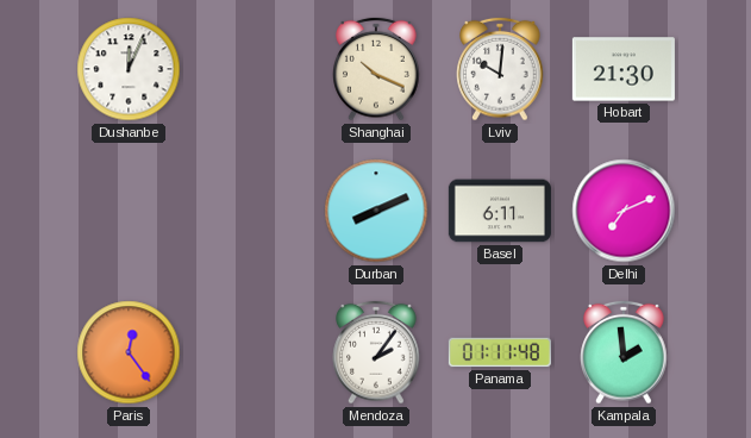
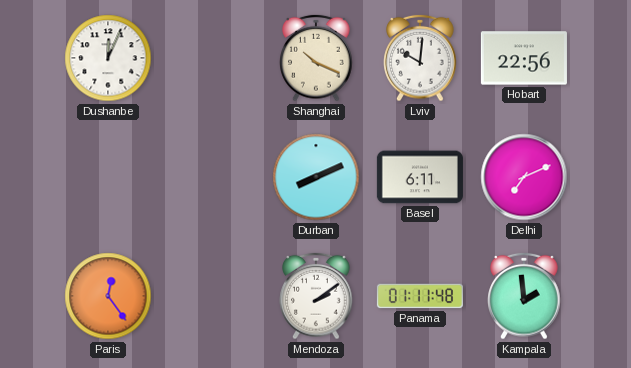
Hobart: 21:30 -> 22:56
Mendoza: 2:06 -> 2:09
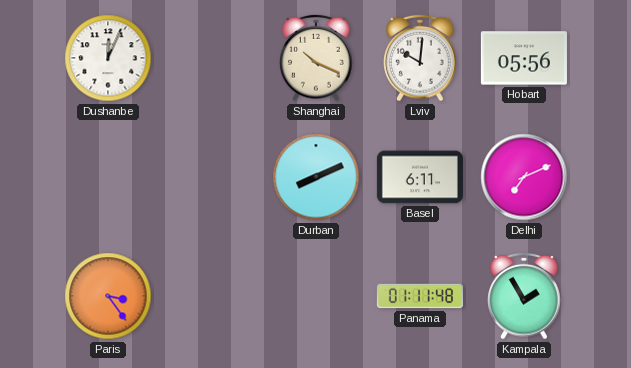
Hobart: 22:56 -> 05:56
Paris: 12:24 -> 3:24
Mendoza: 2:09 -> none
Kampala: 1:59 -> 1:55
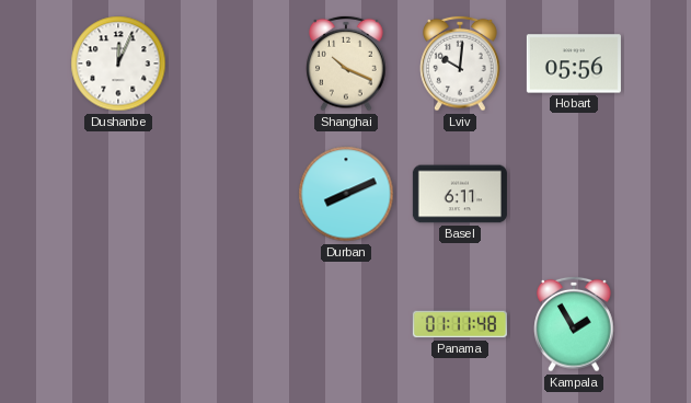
Delhi: 7:11 -> none
Paris: 3:24 -> none
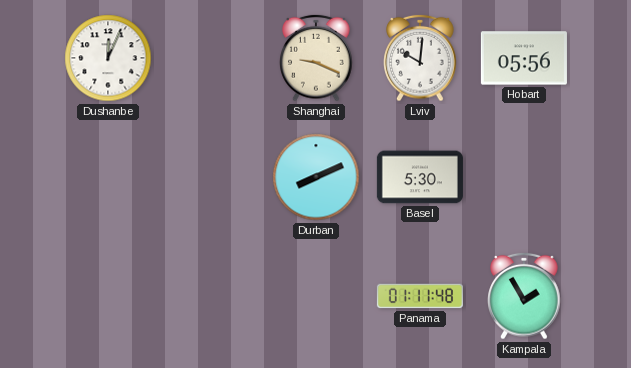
Shanghai: 10:19 -> 9:19
Basel: 6:11 -> 5:30
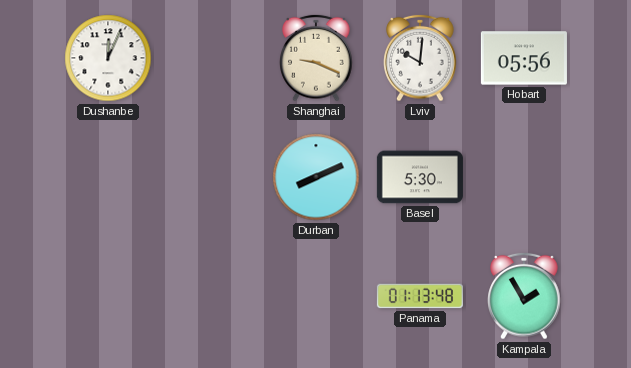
Panama: 01:11 -> 01:13
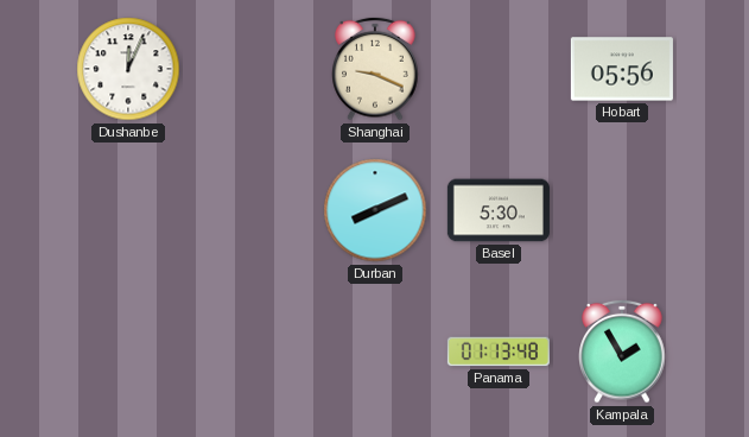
Lviv: 10:01 -> none
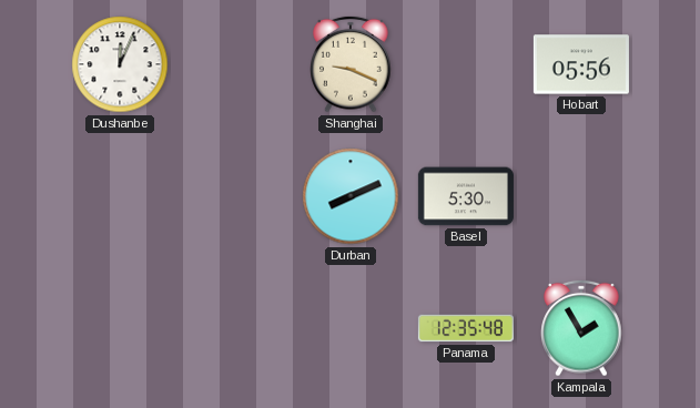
Panama: 01:13 -> 12:35
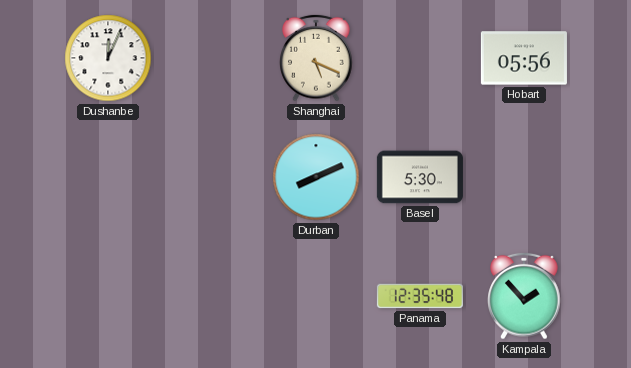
Shanghai: 9:19 -> 5:19
Kampala: 1:55 -> 1:53
